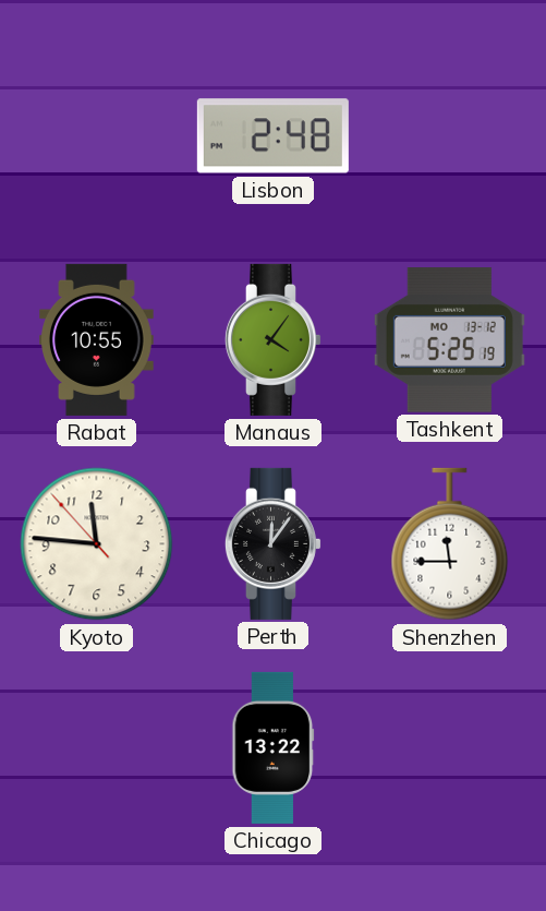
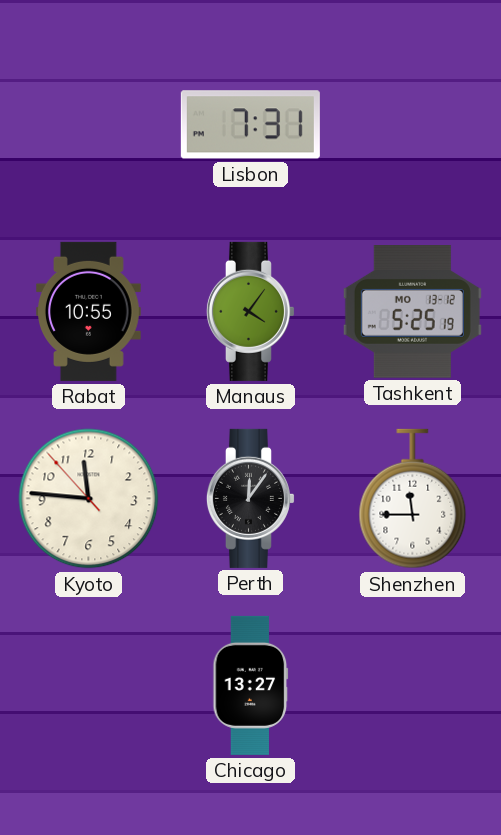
Lisbon: 2:48 -> 7:31
Chicago: 13:22 -> 13:27
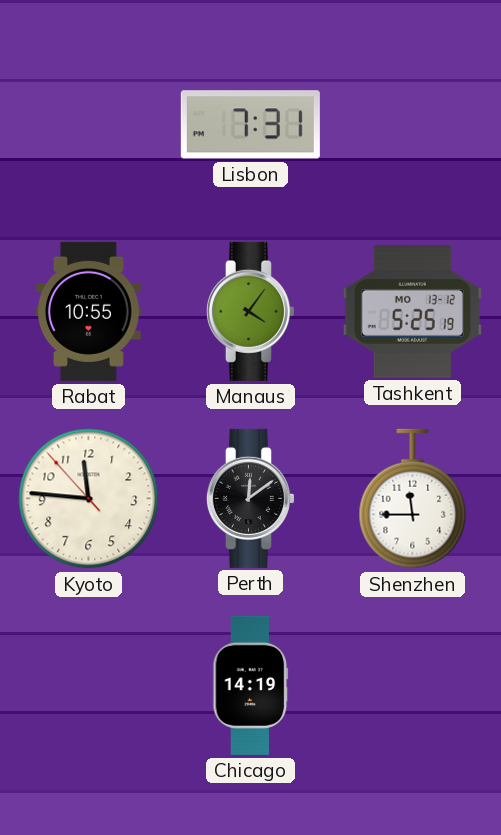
Perth: 12:06 -> 12:09
Chicago: 13:27 -> 14:19
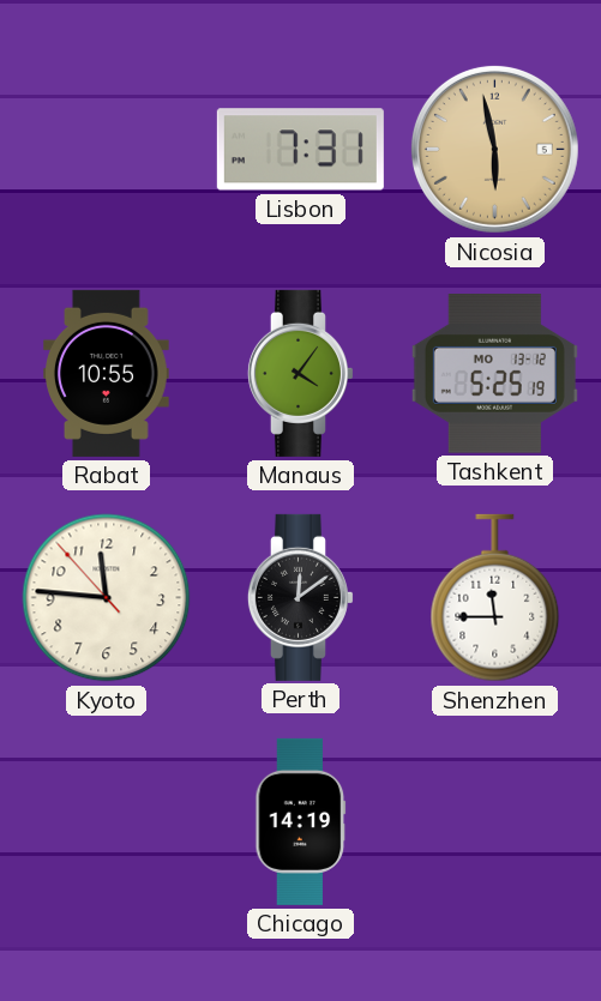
Nicosia: none -> 5:58
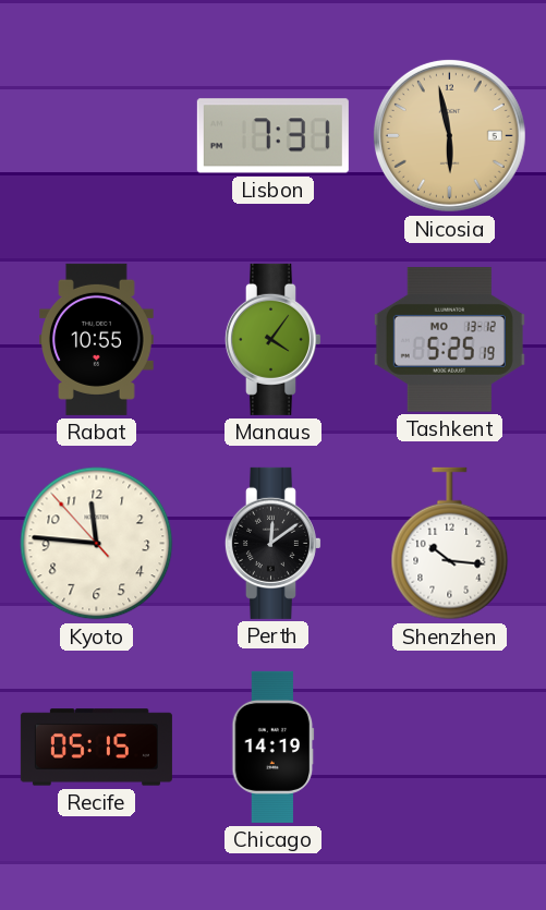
Shenzhen: 11:45 -> 10:16
Recife: none -> 05:15
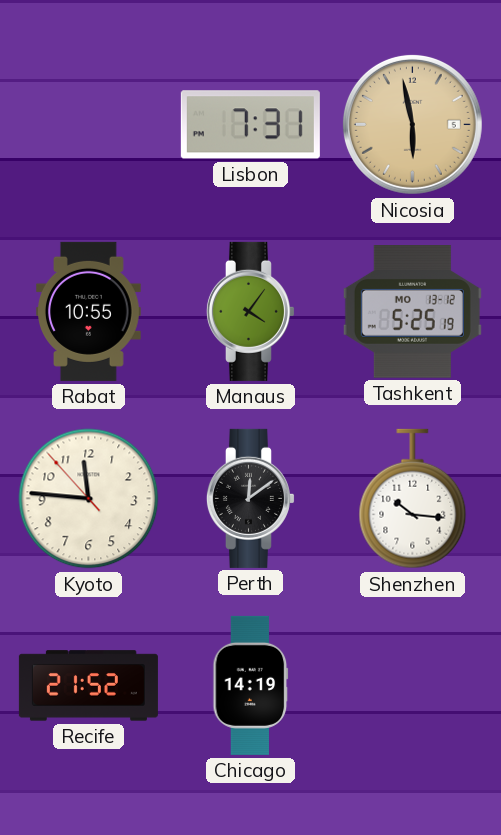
Recife: 05:15 -> 21:52
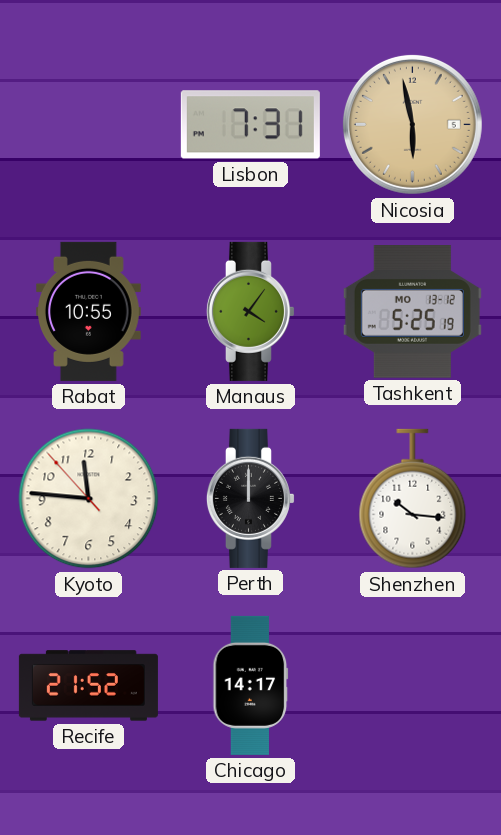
Perth: 12:09 -> 12:00
Chicago: 14:19 -> 14:17
